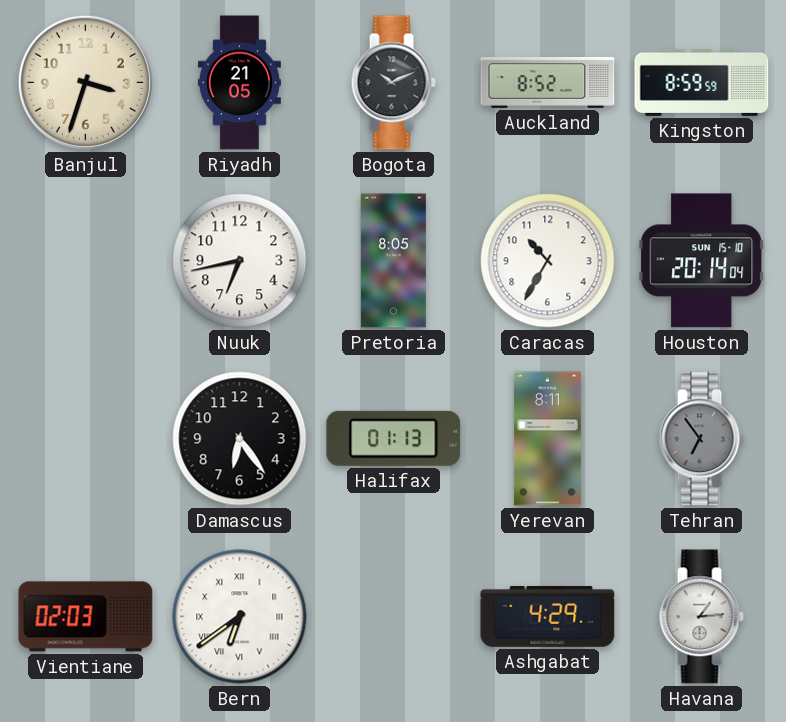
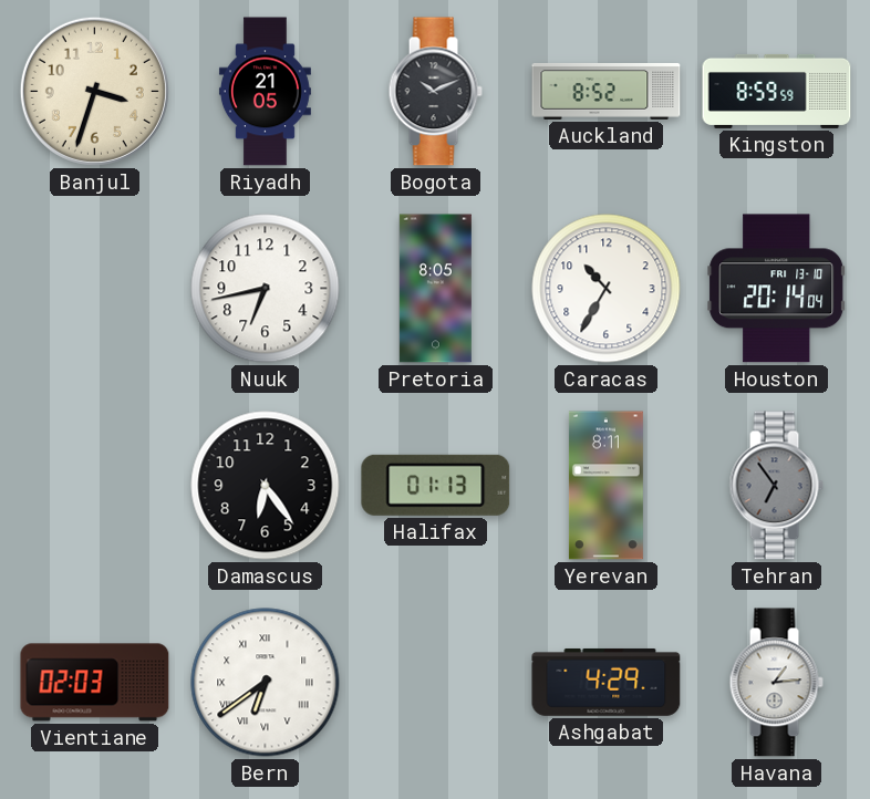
Houston date: SUN 15-10 -> FRI 13-10
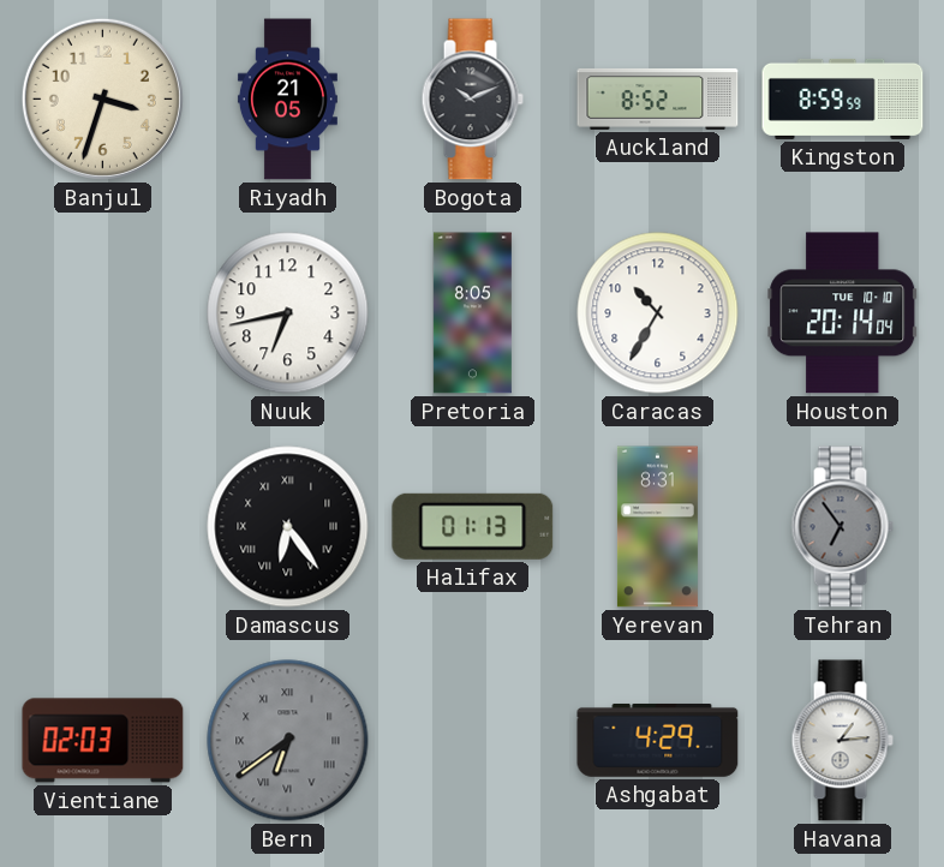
Houston date: FRI 13-10 -> TUE 10-10
Damascus numerals: Arabic -> Roman
Yerevan: 8:11 -> 8:31
Bern dial: white -> grey
